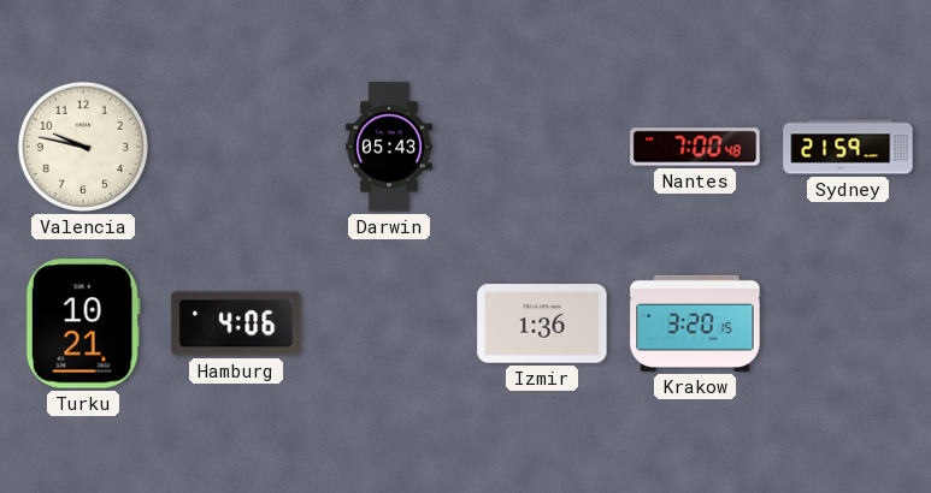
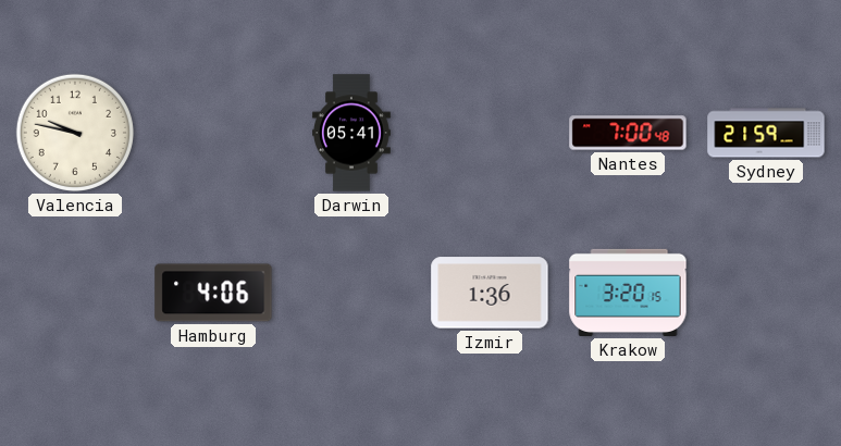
Darwin: 05:43 -> 05:41
Turku: 10:21 -> none
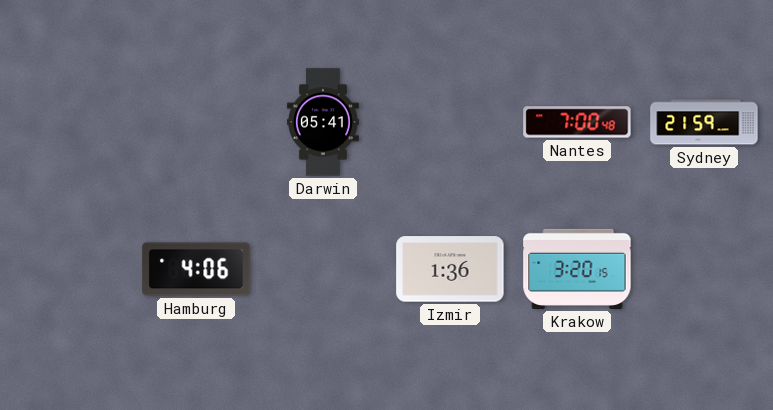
Valencia: 9:47 -> none
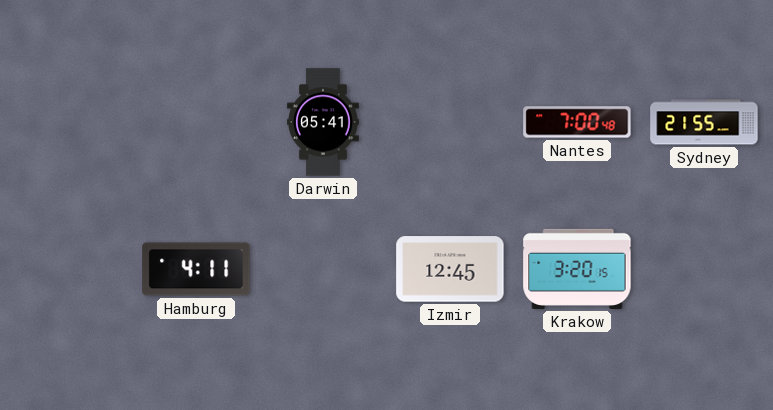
Sydney: 21:59 -> 21:55
Hamburg: 4:06 -> 4:11
Izmir: 1:36 -> 12:45
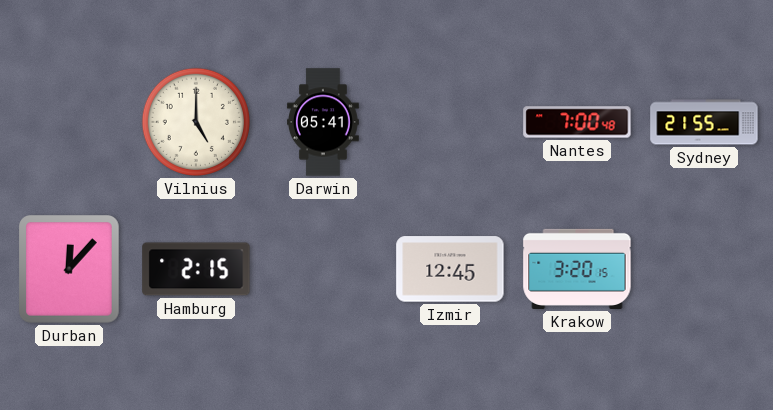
Vilnius: none -> 5:00
Durban: none -> 12:07
Hamburg: 4:11 -> 2:15
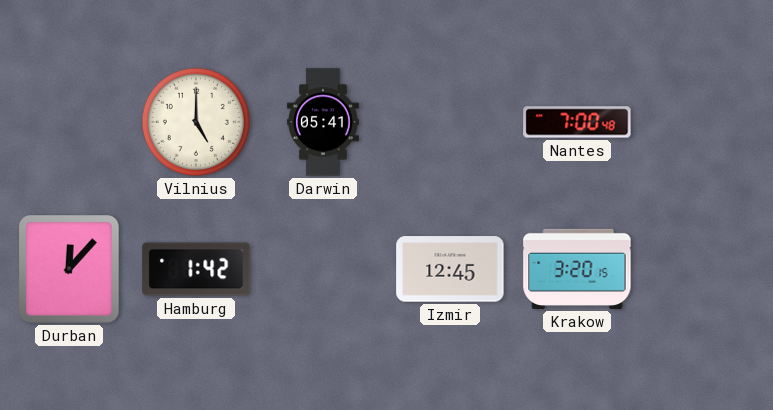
Sydney: 21:55 -> none
Hamburg: 2:15 -> 1:42
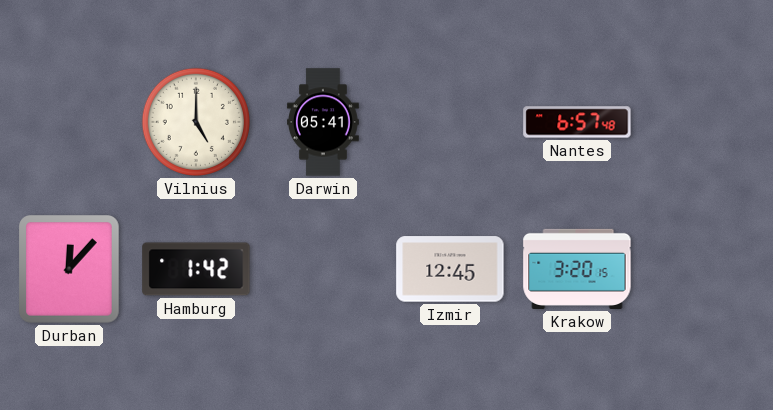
Nantes: 7:00 -> 6:57
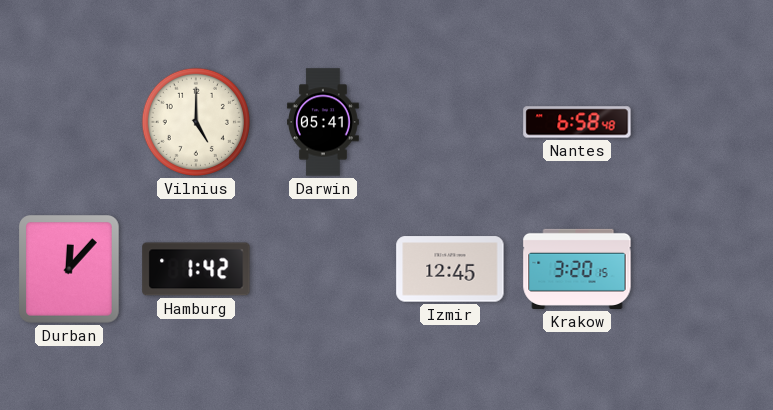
Nantes: 6:57 -> 6:58
